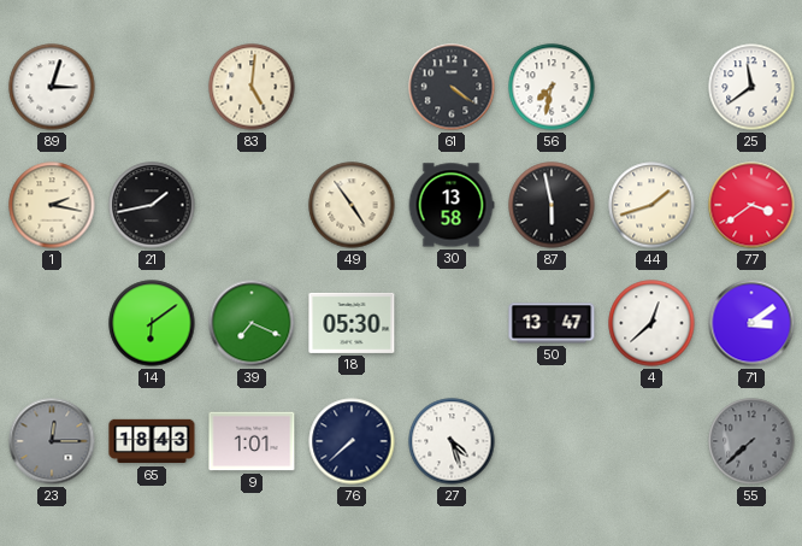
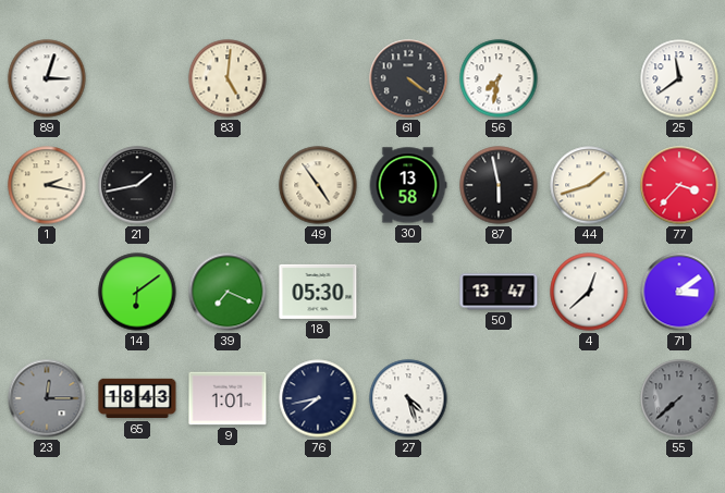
77: 3:39 -> 3:37
76: 7:38 -> 7:43
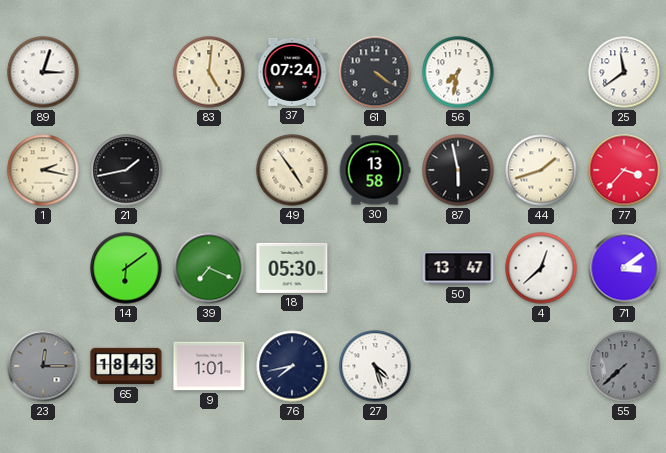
37: none -> 07:24
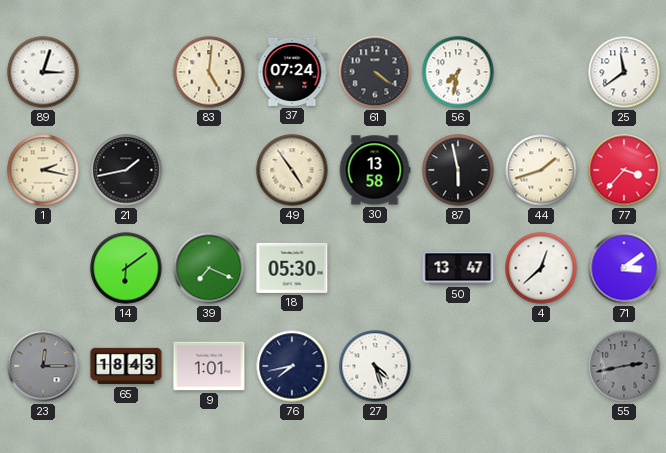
55: 7:38 -> 2:43
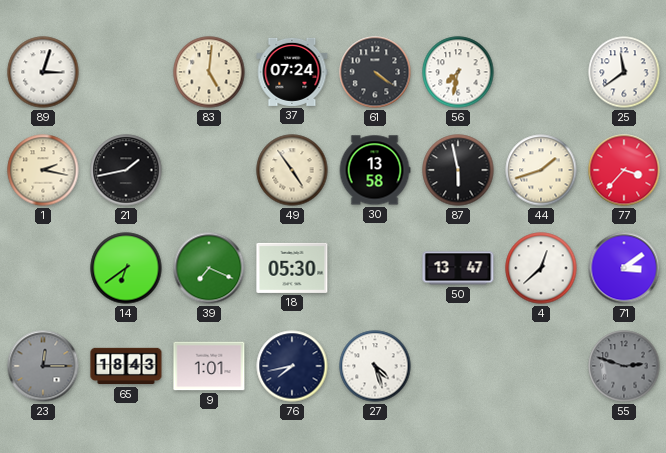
14: 6:09 -> 6:39
55: 2:43 -> 2:48
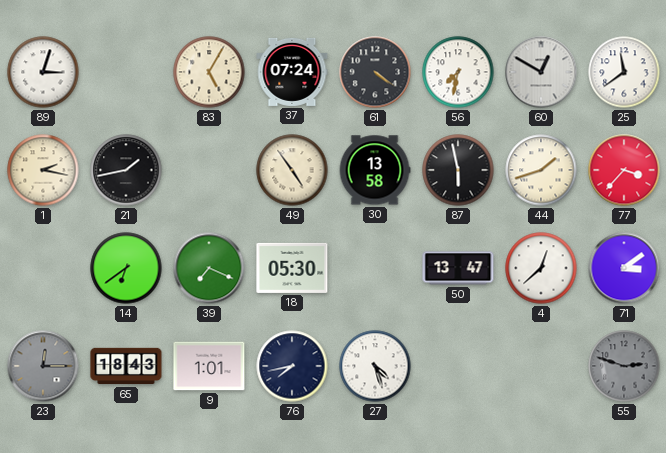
83: 5:01 -> 5:05
60: none -> 12:50
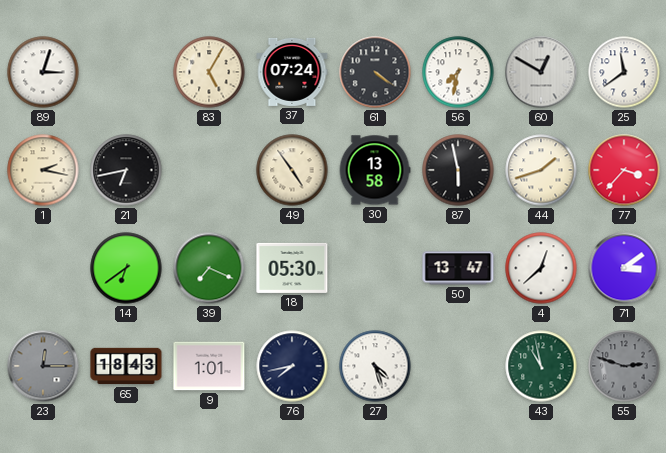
21: 1:43 -> 6:43
43: none -> 10:58
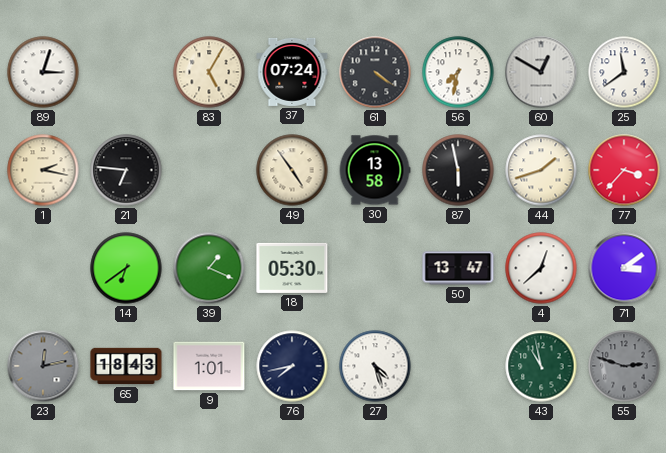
21: 6:43 -> 6:46
39: 7:19 -> 1:19
23: 12:15 -> 12:13
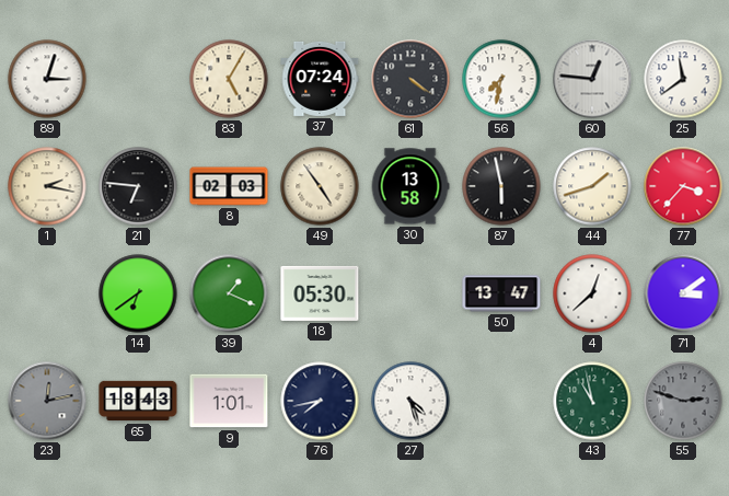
60: 12:50 -> 12:46
8: none -> 02:03
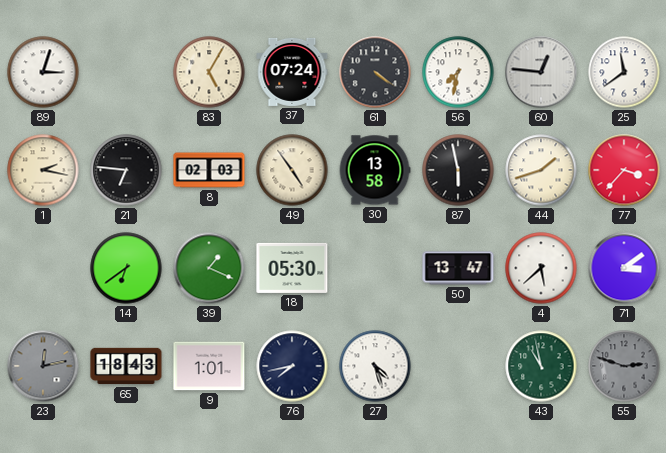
4: 12:38 -> 5:38
